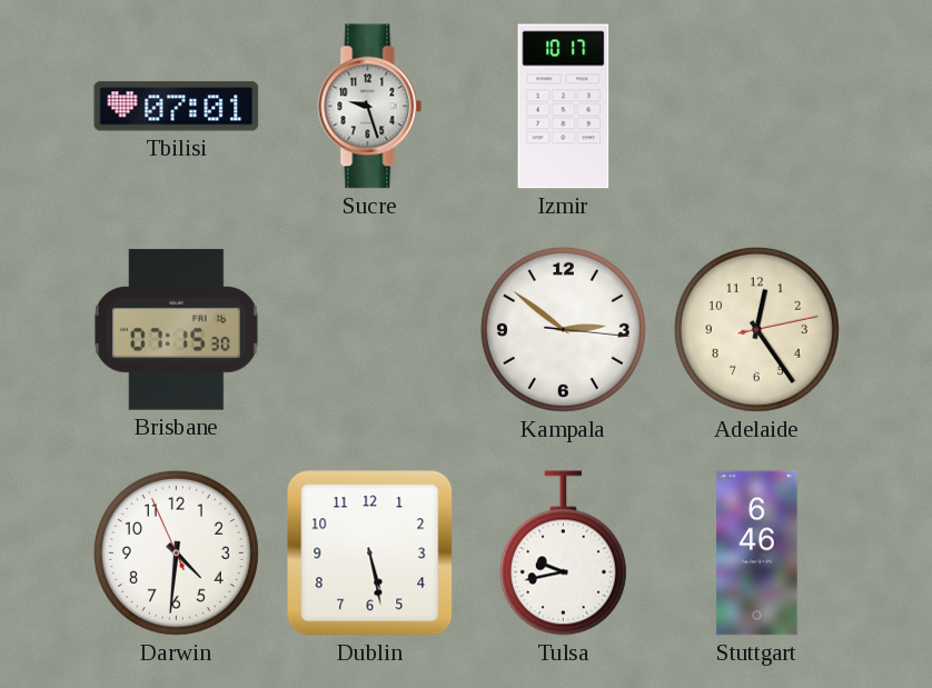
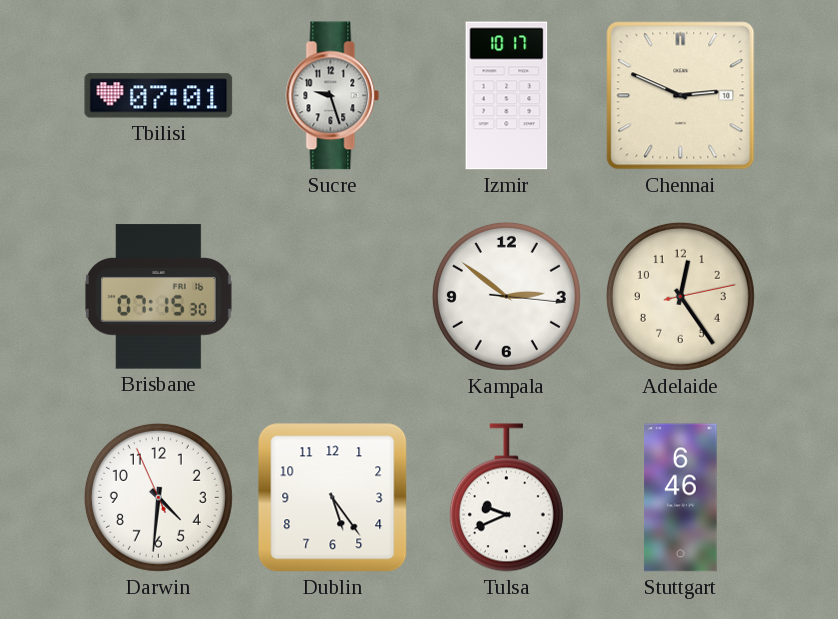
Chennai: none -> 2:49
Dublin: 5:28 -> 5:24
Tulsa: 9:43 -> 9:41
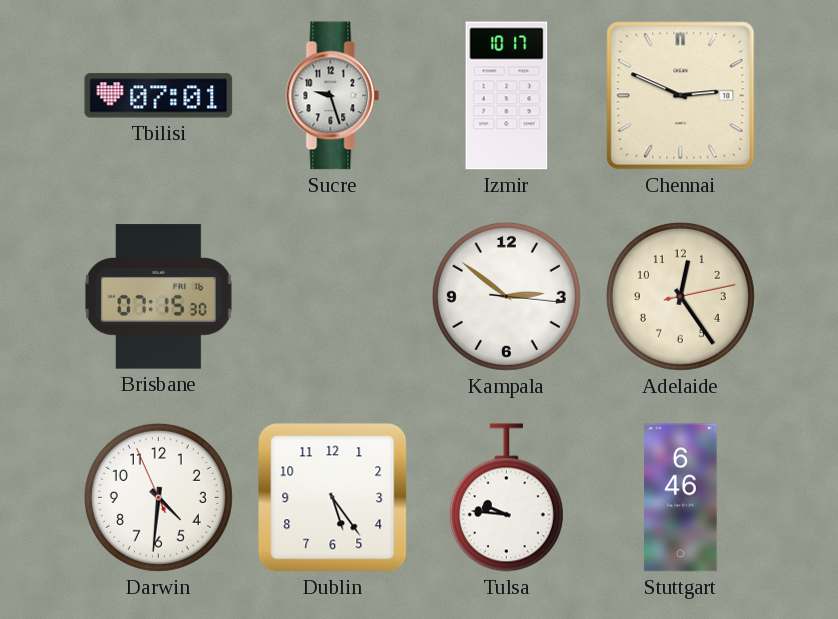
Tulsa: 9:41 -> 9:46
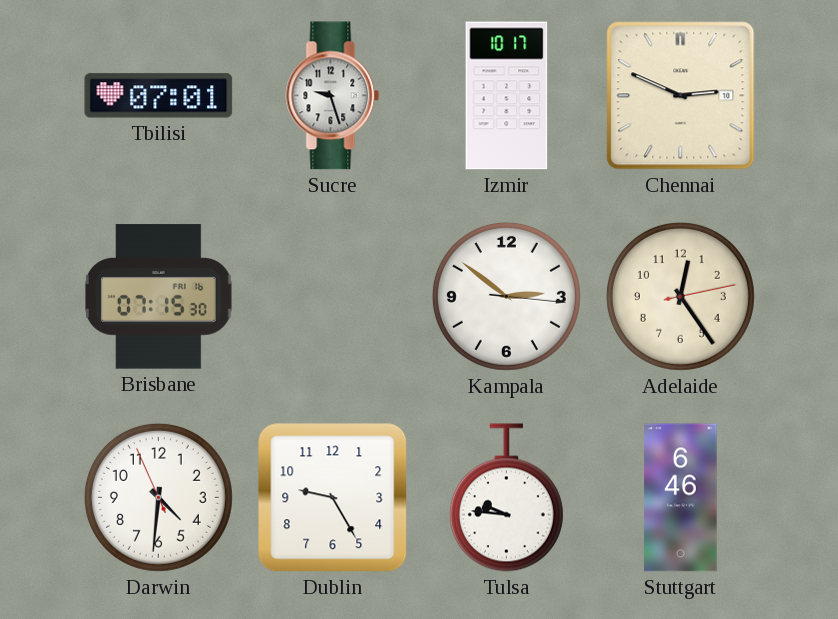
Dublin: 5:24 -> 9:25
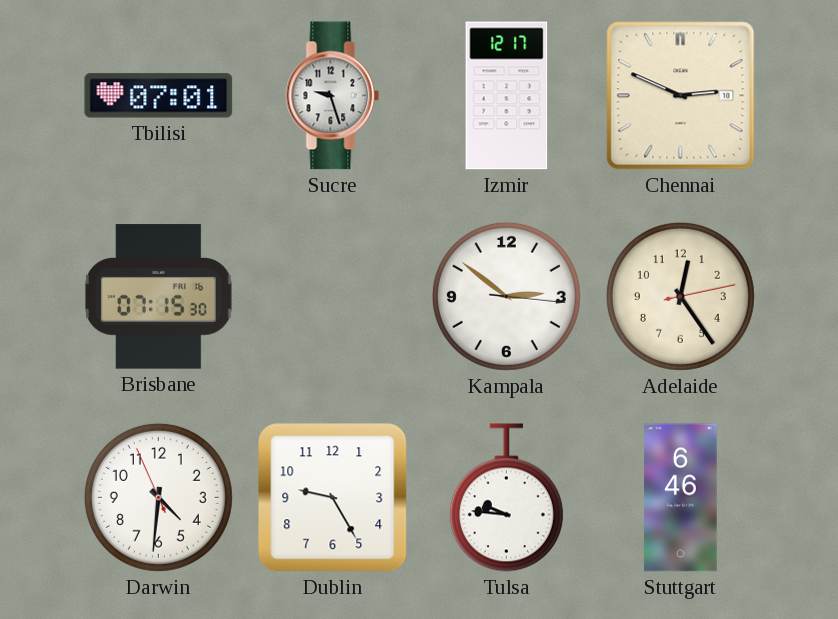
Izmir: 10:17 -> 12:17
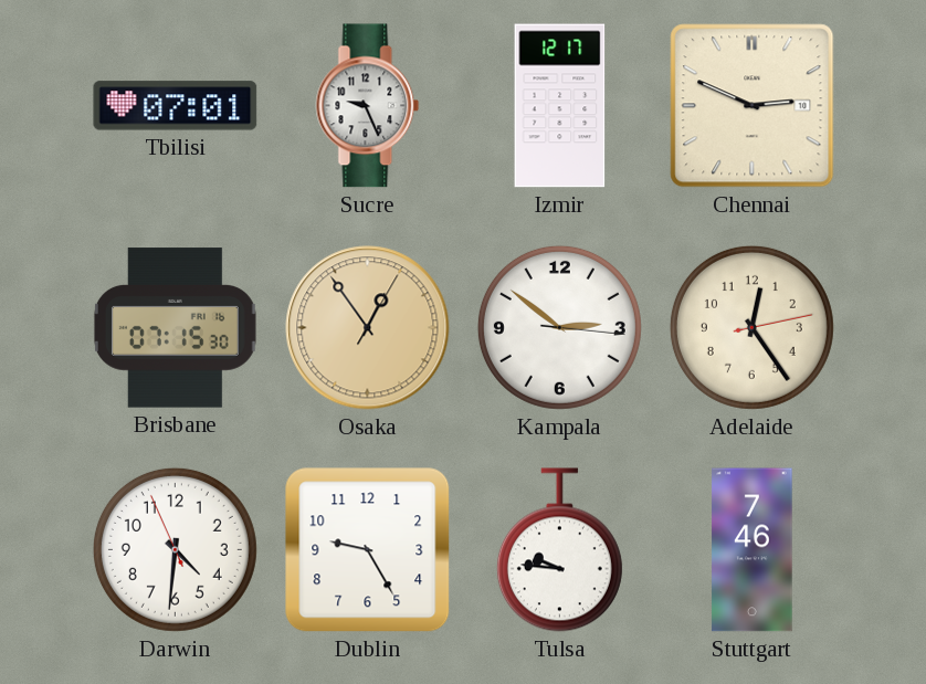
Sucre: 9:27 -> 9:26
Osaka: none -> 12:54
Stuttgart: 6:46 -> 7:46
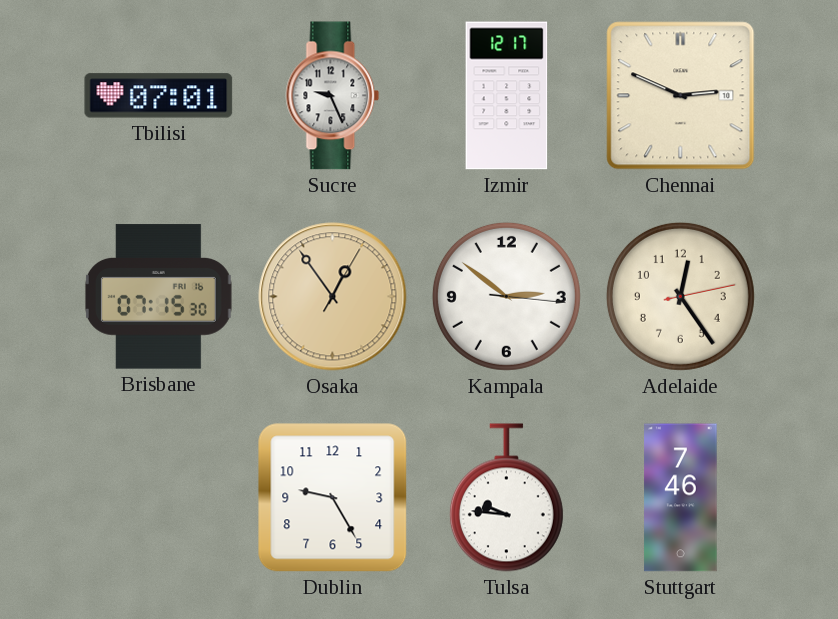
Darwin: 4:30 -> none
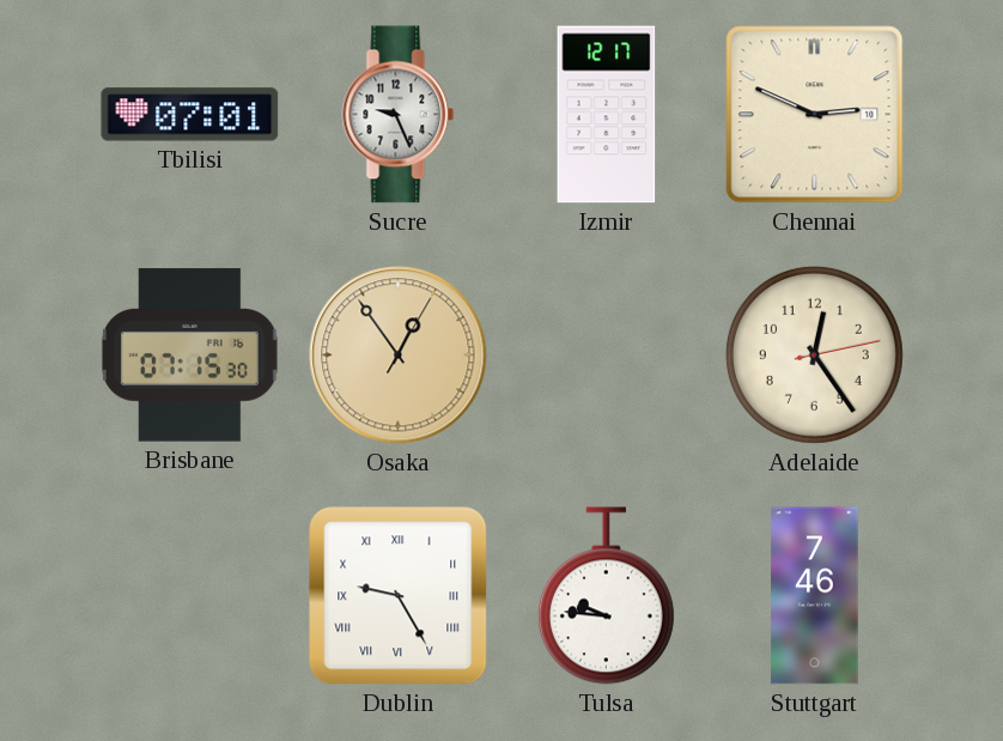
Kampala: 2:51 -> none
Dublin numerals: Arabic -> Roman
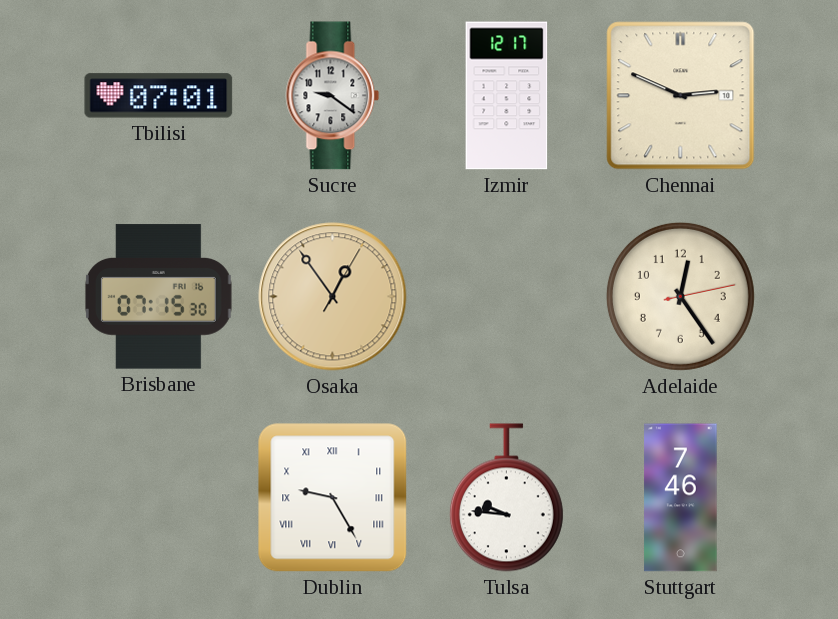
Sucre: 9:26 -> 9:21
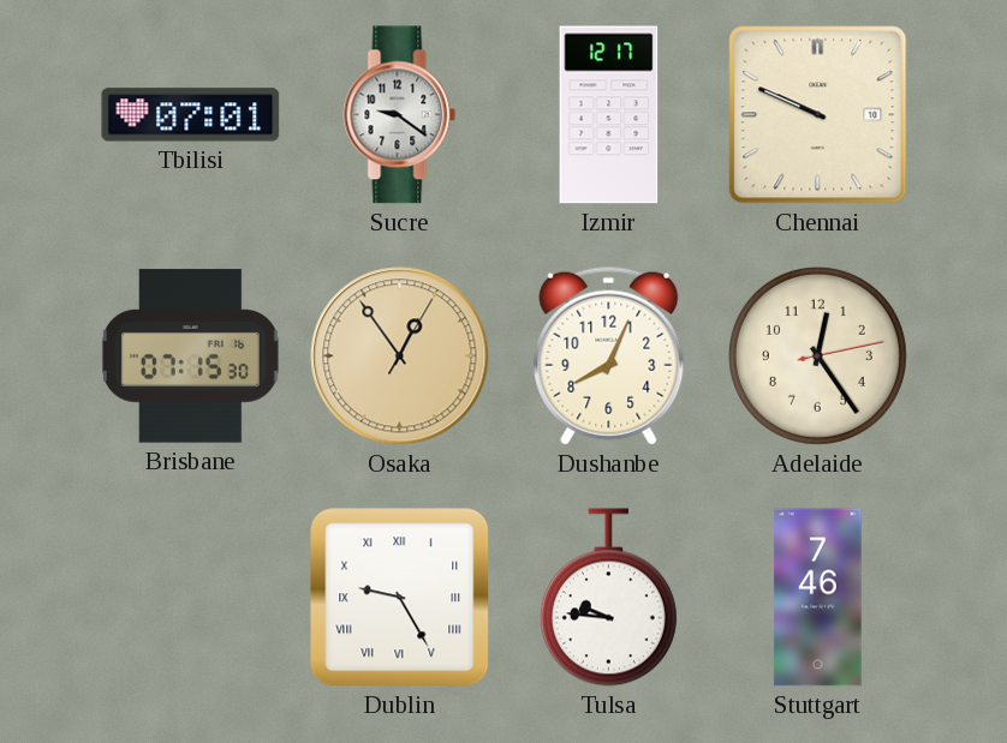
Chennai: 2:49 -> 9:49
Dushanbe: none -> 8:04
